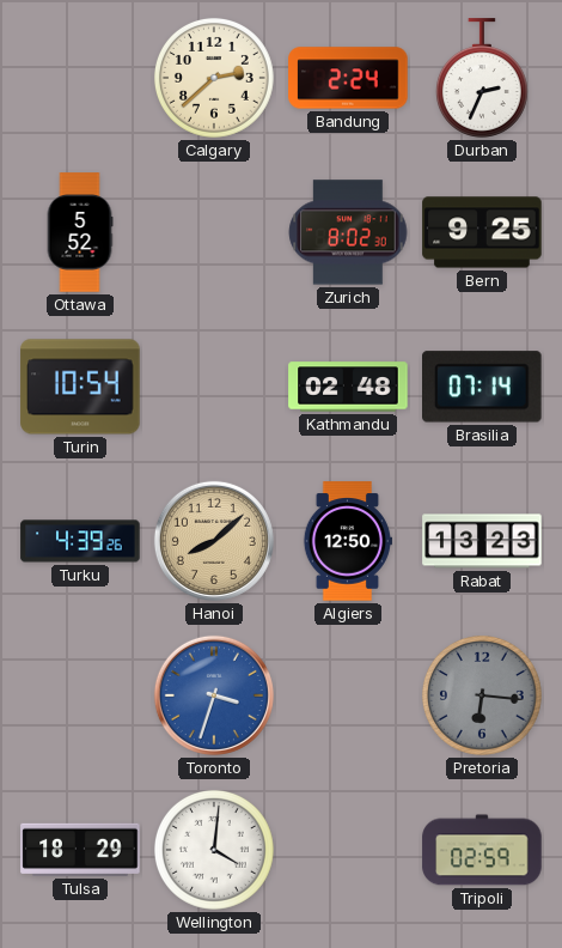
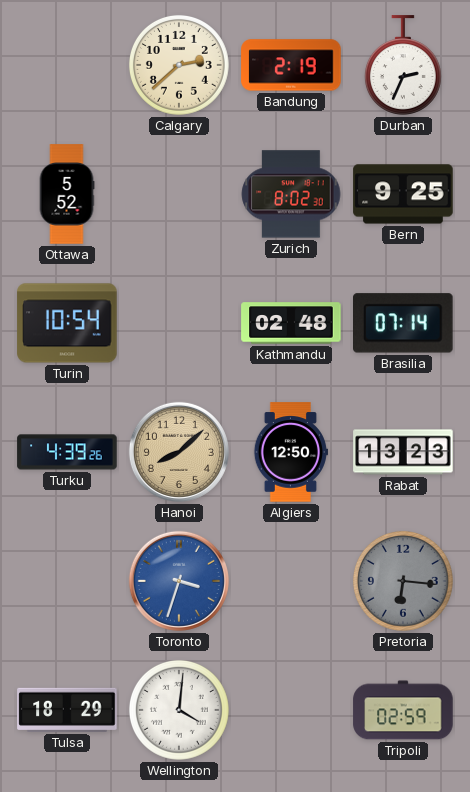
Bandung: 2:24 -> 2:19
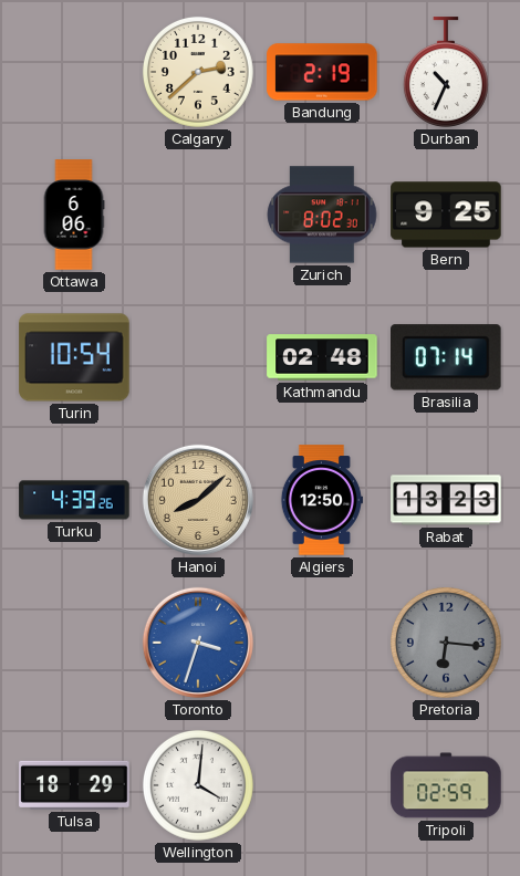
Durban: 2:34 -> 10:34
Ottawa: 5:52 -> 6:06
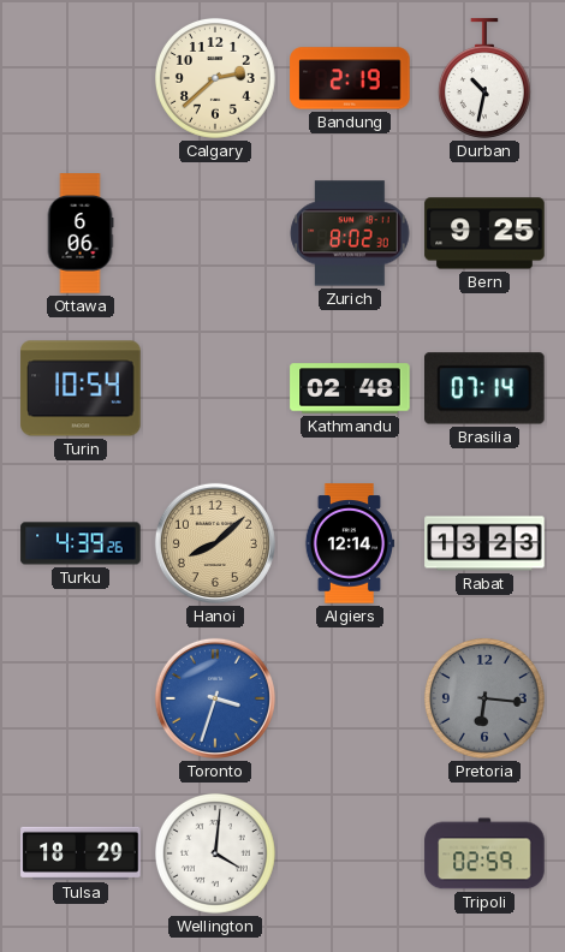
Durban: 10:34 -> 10:32
Algiers: 12:50 -> 12:14
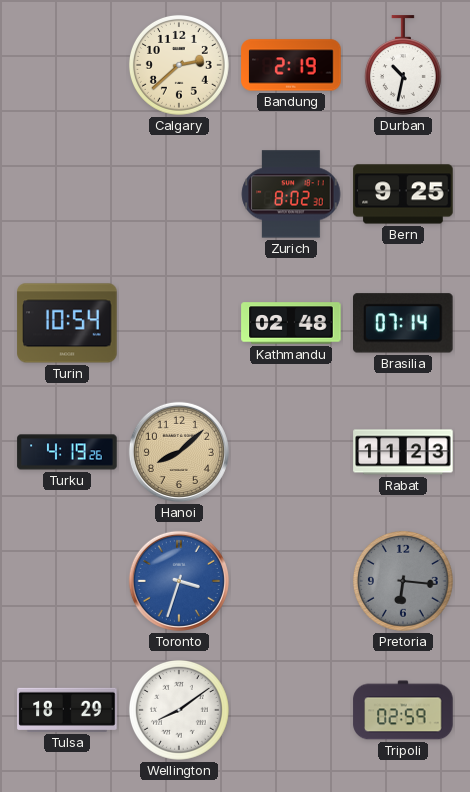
Ottawa: 6:06 -> none
Turku: 4:39 -> 4:19
Algiers: 12:14 -> none
Rabat: 13:23 -> 11:23
Wellington: 4:01 -> 8:09
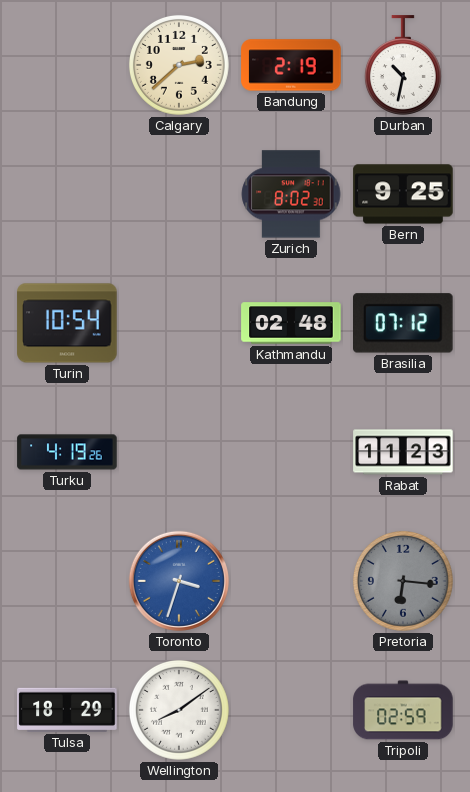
Brasilia: 07:14 -> 07:12
Hanoi: 8:08 -> none
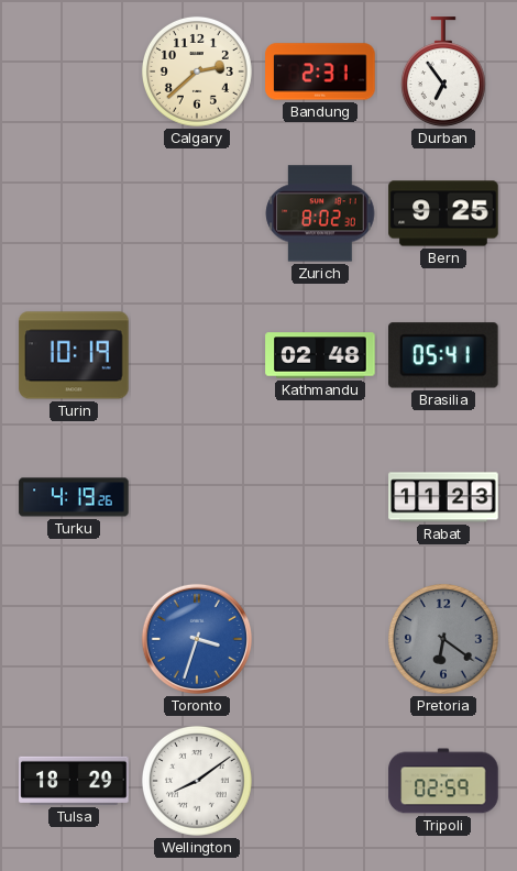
Bandung: 2:19 -> 2:31
Durban: 10:32 -> 6:54
Turin: 10:54 -> 10:19
Brasilia: 07:12 -> 05:41
Pretoria: 6:16 -> 6:21
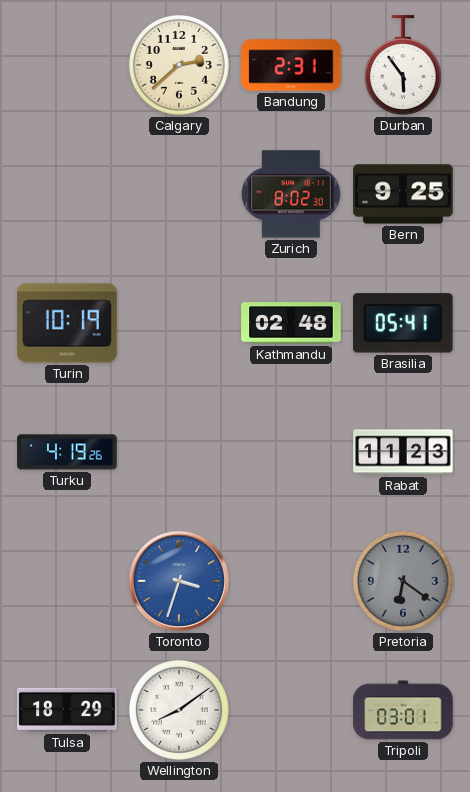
Durban: 6:54 -> 5:54
Tripoli: 02:59 -> 03:01
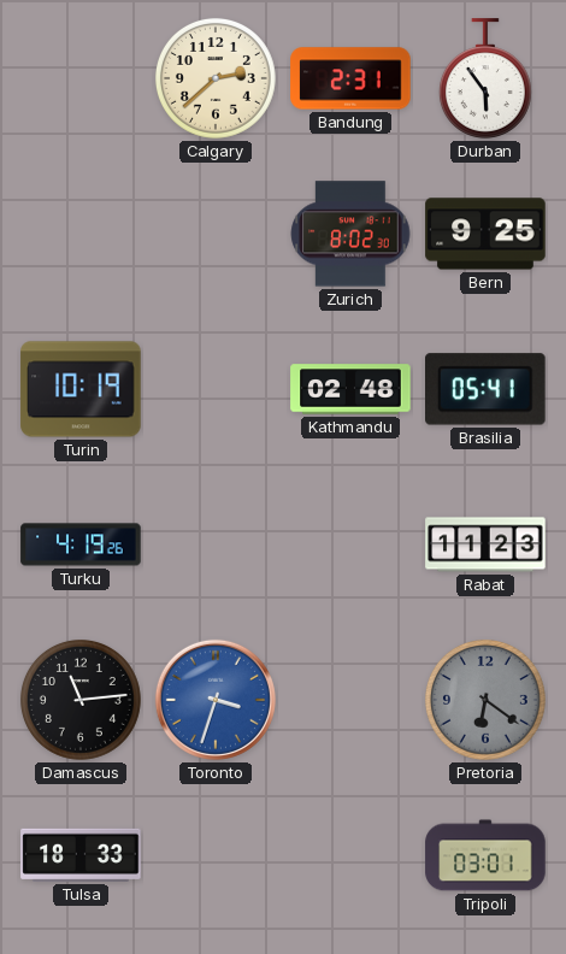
Damascus: none -> 11:14
Tulsa: 18:29 -> 18:33
Wellington: 8:09 -> none
